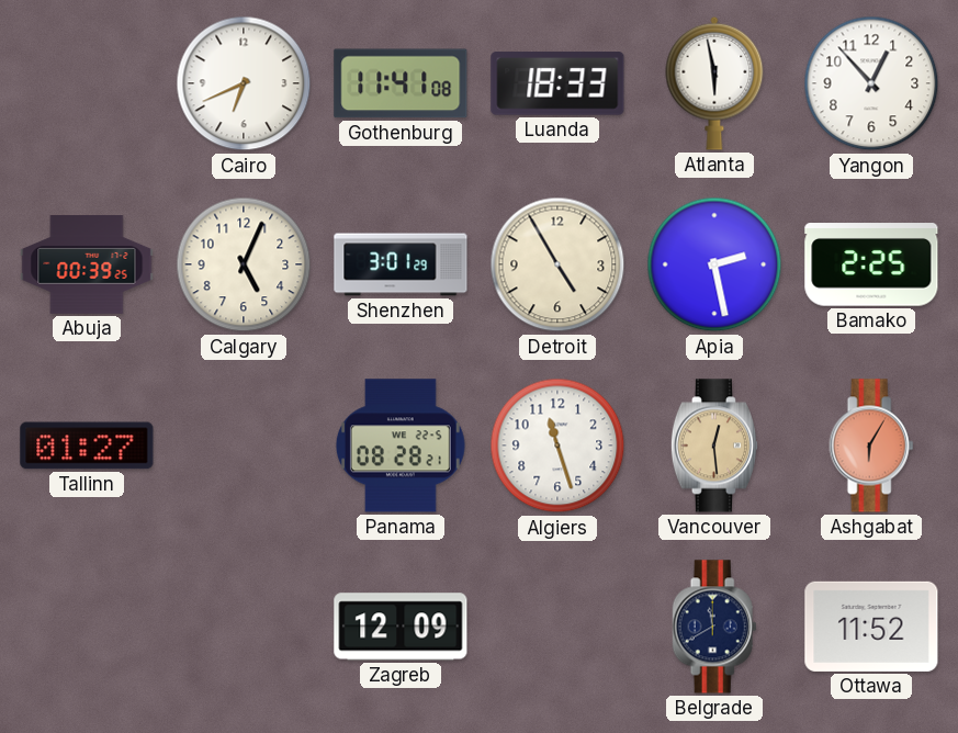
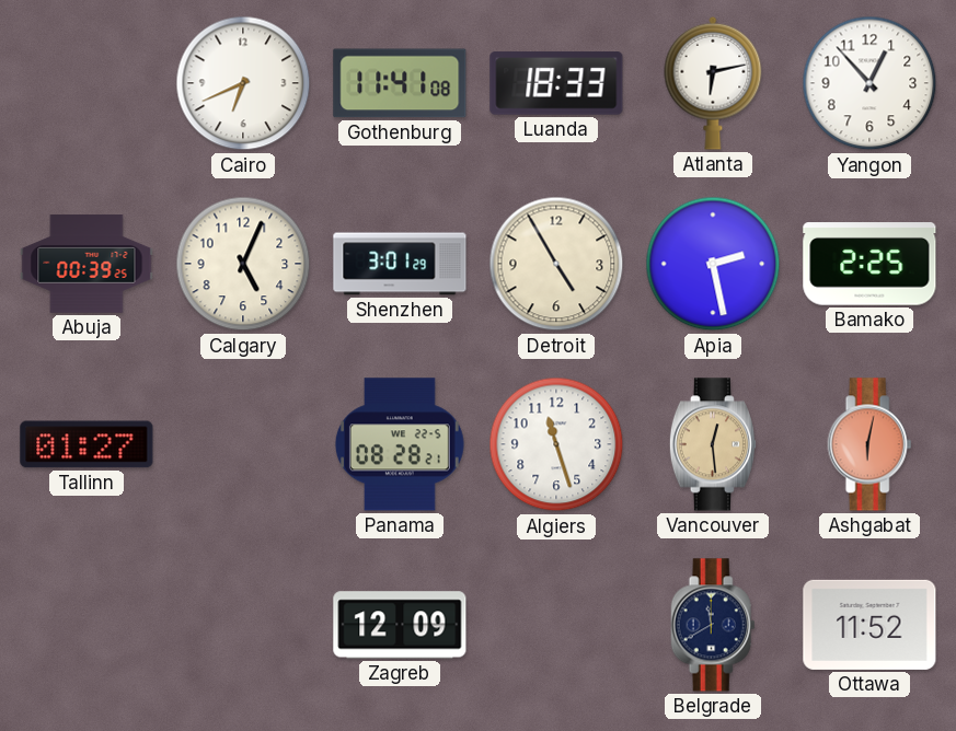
Atlanta: 5:58 -> 6:13
Ashgabat: 6:05 -> 6:02
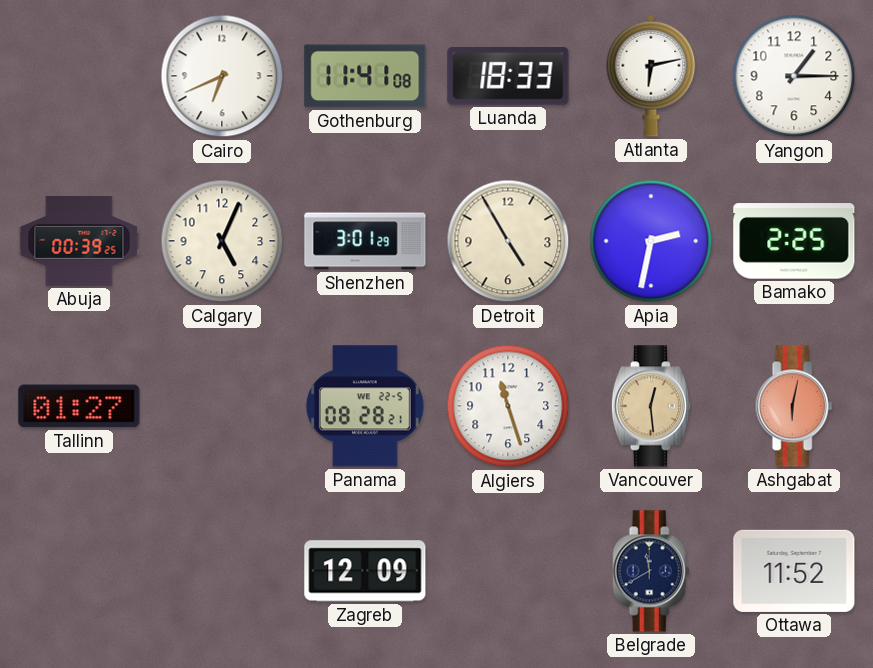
Yangon: 12:53 -> 1:15
Apia: 2:28 -> 2:32
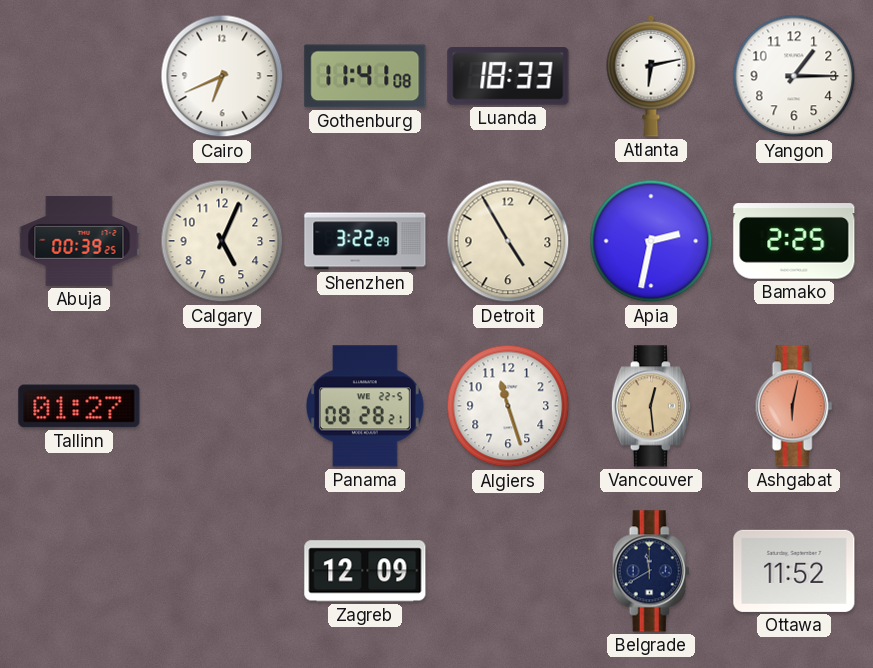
Shenzhen: 3:01 -> 3:22
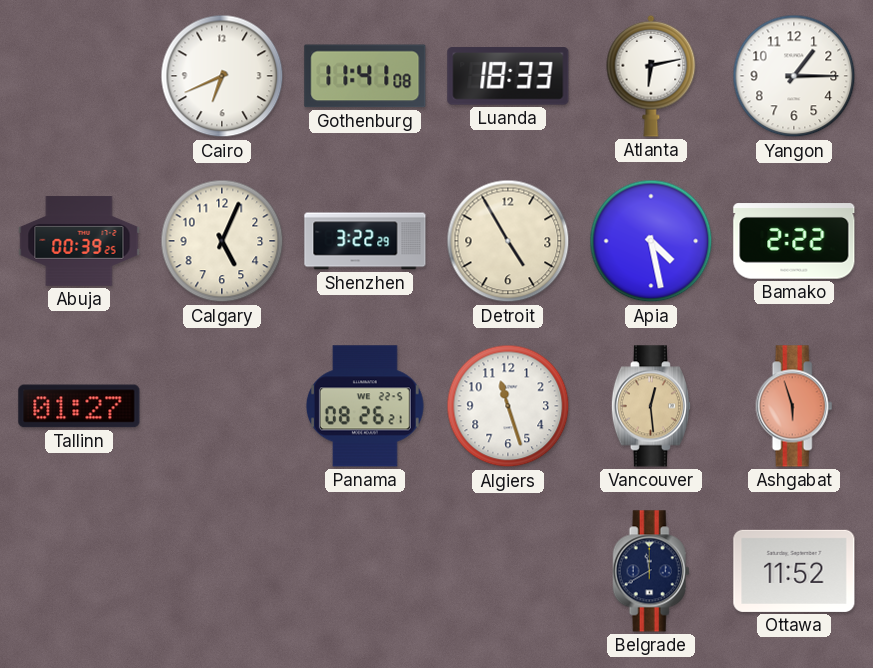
Apia: 2:32 -> 4:28
Bamako: 2:25 -> 2:22
Panama: 08:28 -> 08:26
Ashgabat: 6:02 -> 5:57
Zagreb: 12:09 -> none
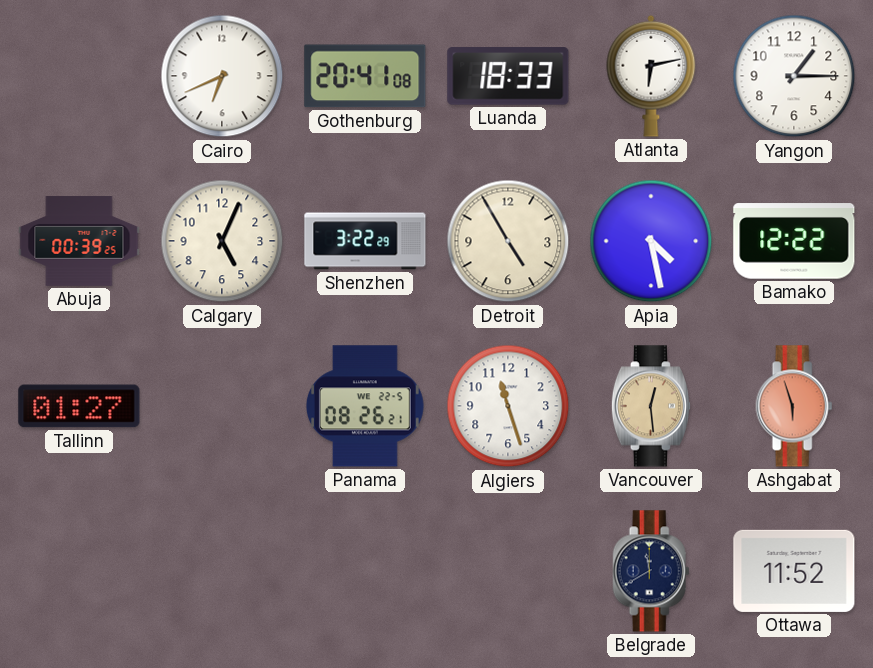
Gothenburg: 11:41 -> 20:41
Bamako: 2:22 -> 12:22
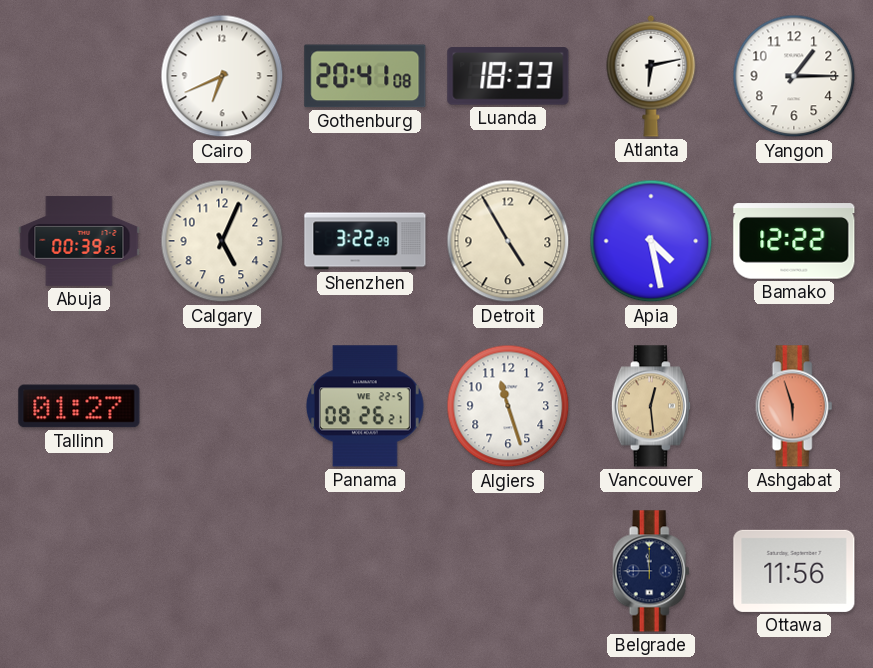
Belgrade: 11:40 -> 11:45
Ottawa: 11:52 -> 11:56
